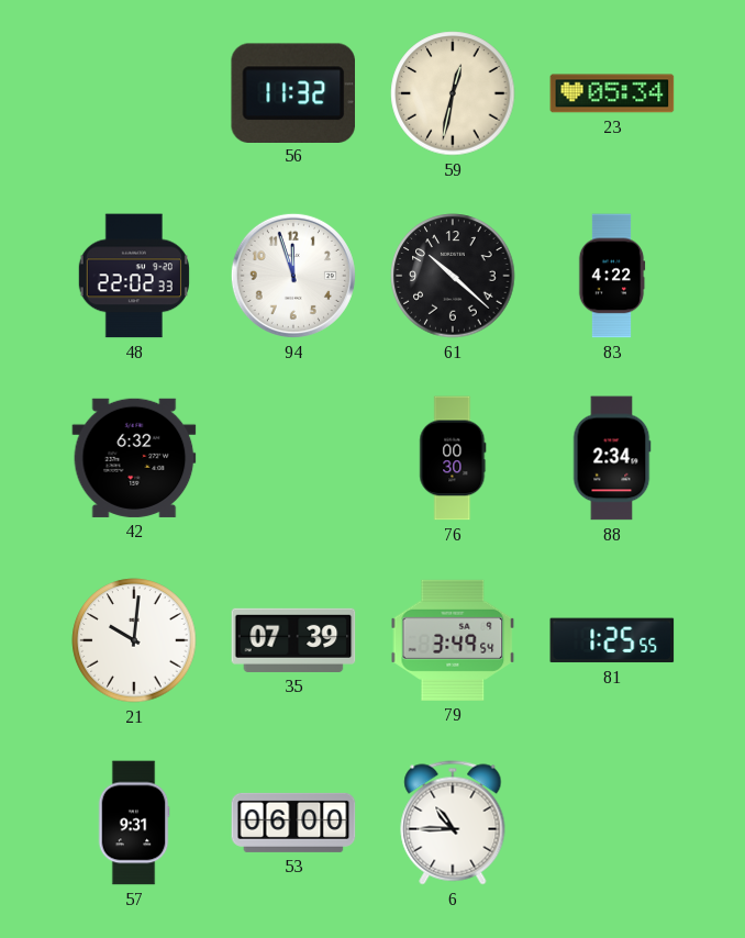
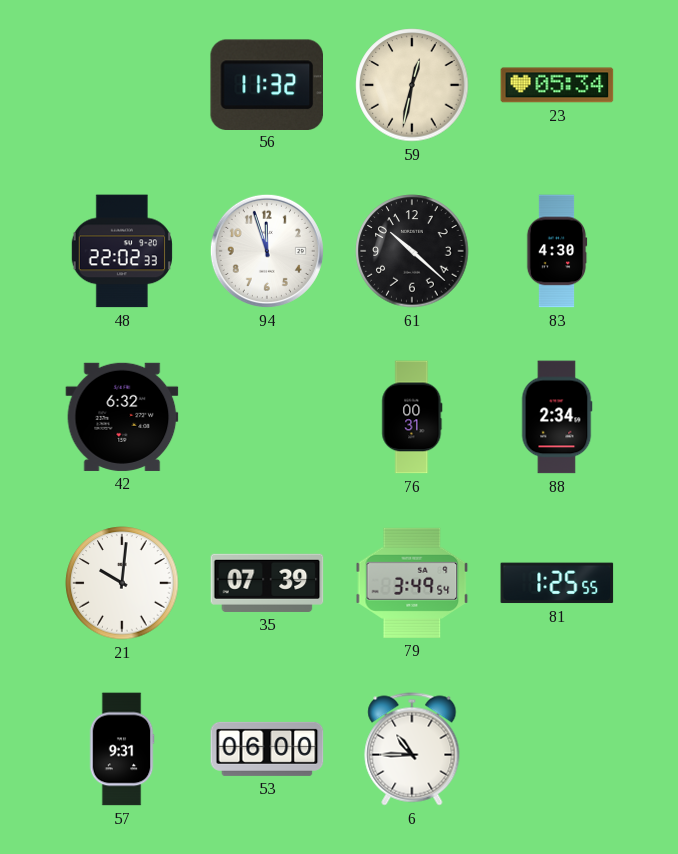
83: 4:22 -> 4:30
76: 00:30 -> 00:31
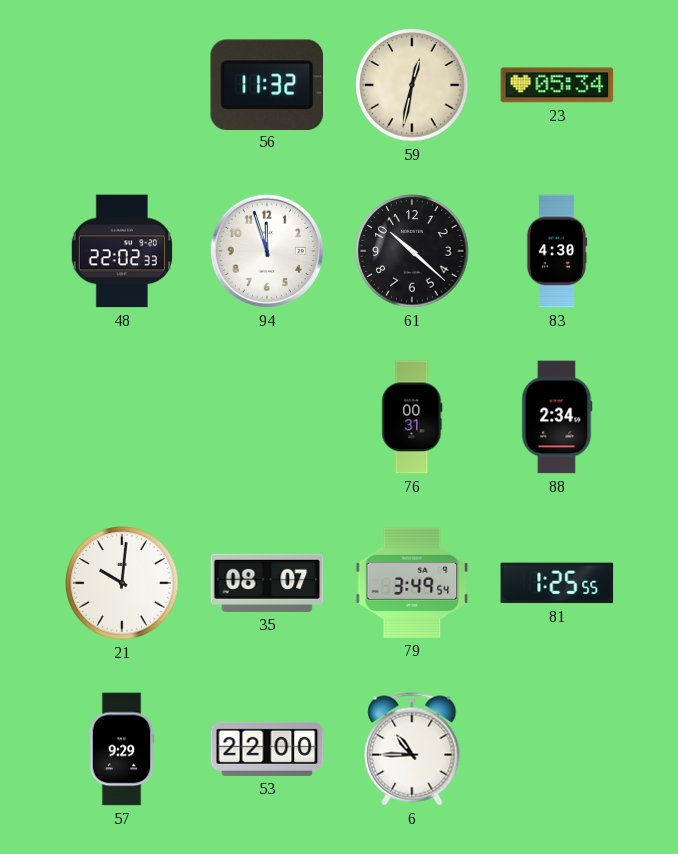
42: 6:32 -> none
35: 07:39 -> 08:07
57: 9:31 -> 9:29
53: 06:00 -> 22:00
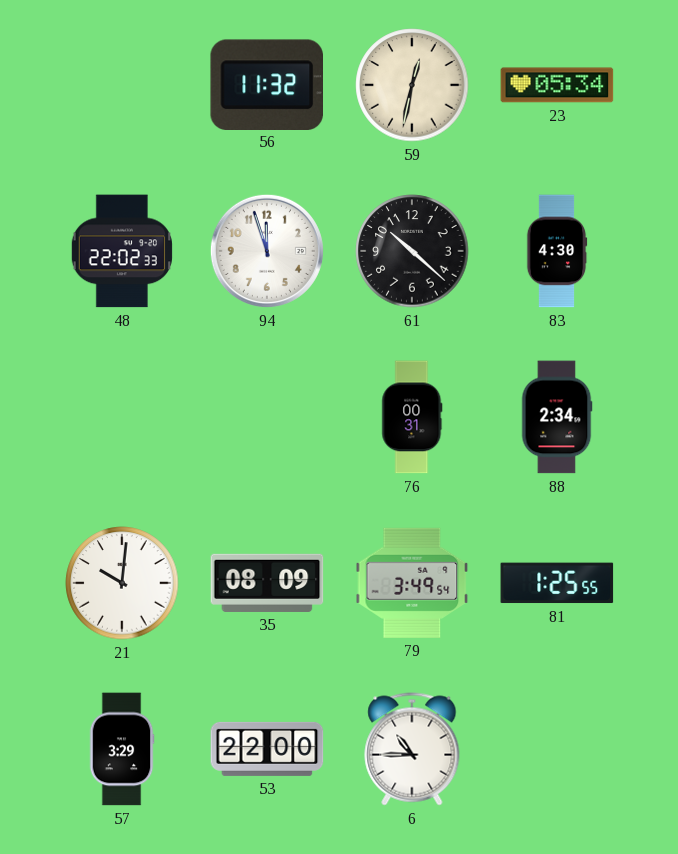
35: 08:07 -> 08:09
57: 9:29 -> 3:29
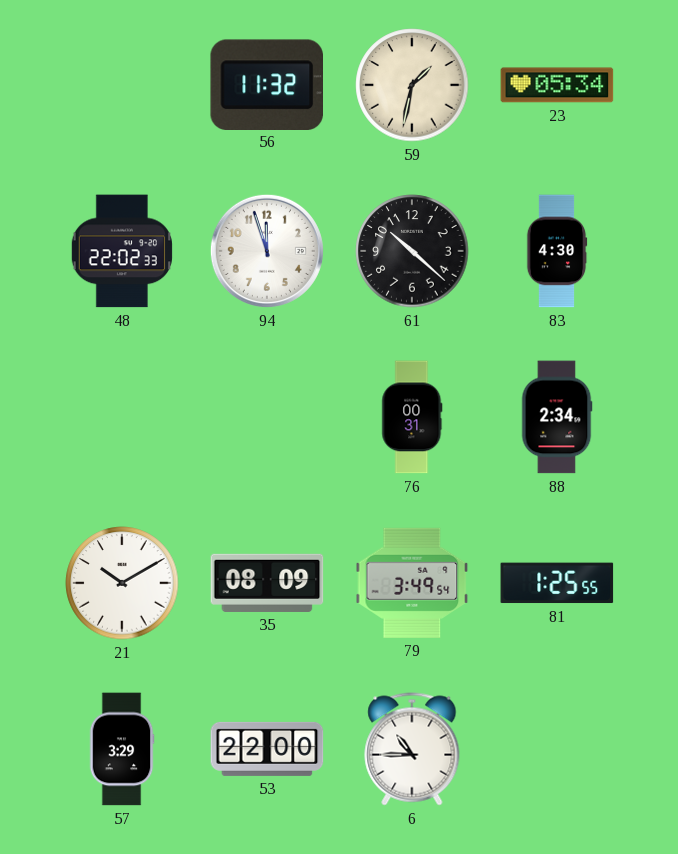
59: 12:32 -> 1:32
21: 10:01 -> 10:10
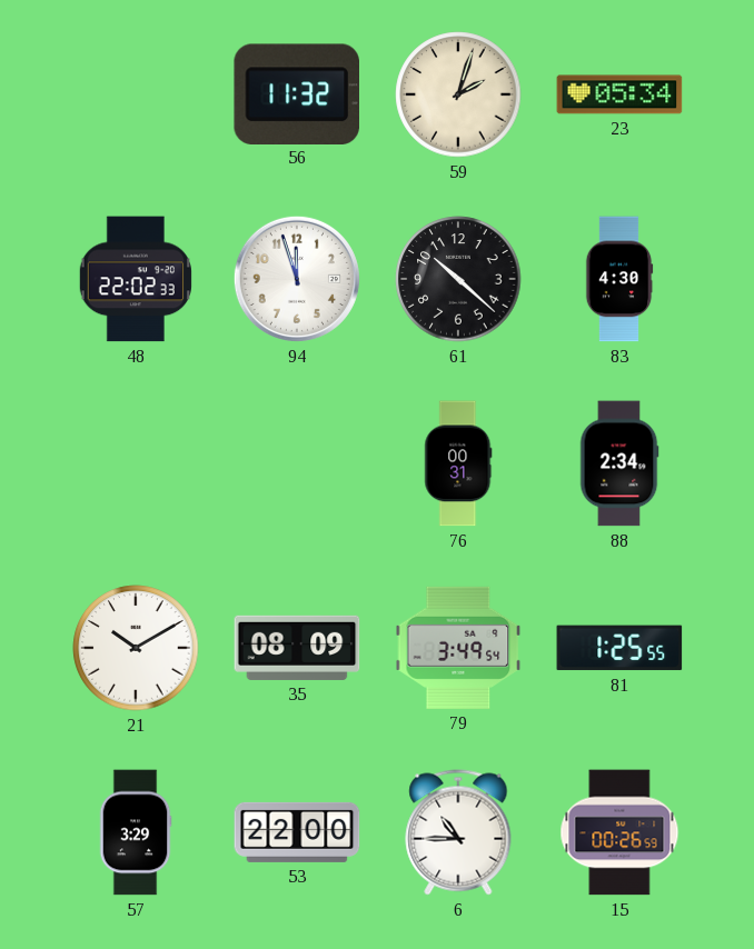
59: 1:32 -> 2:03
15: none -> 00:26
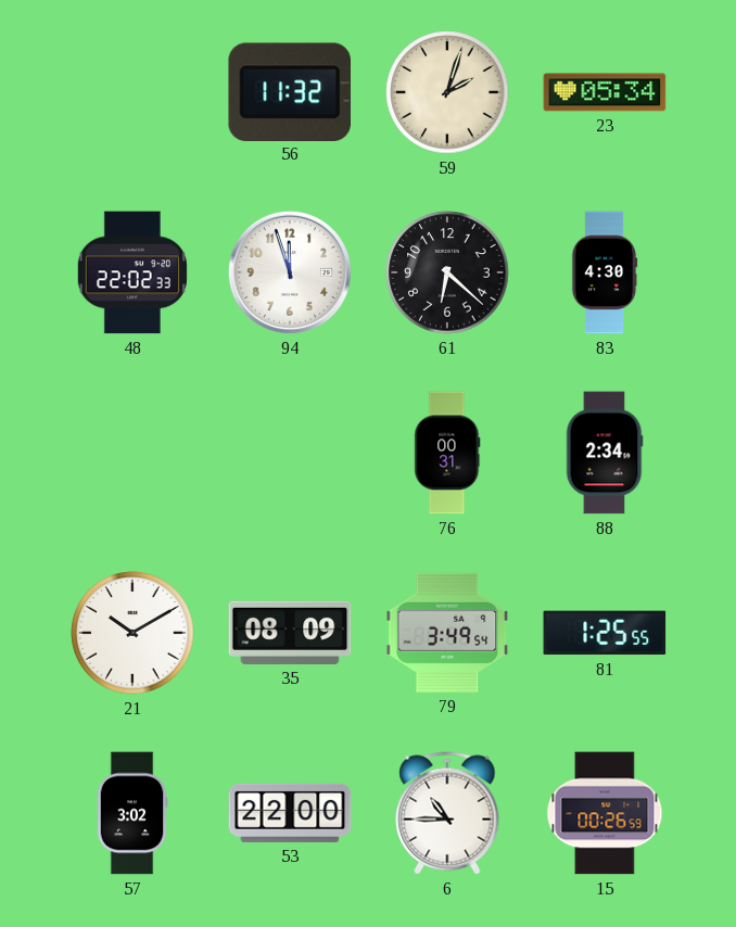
61: 10:22 -> 6:22
57: 3:29 -> 3:02
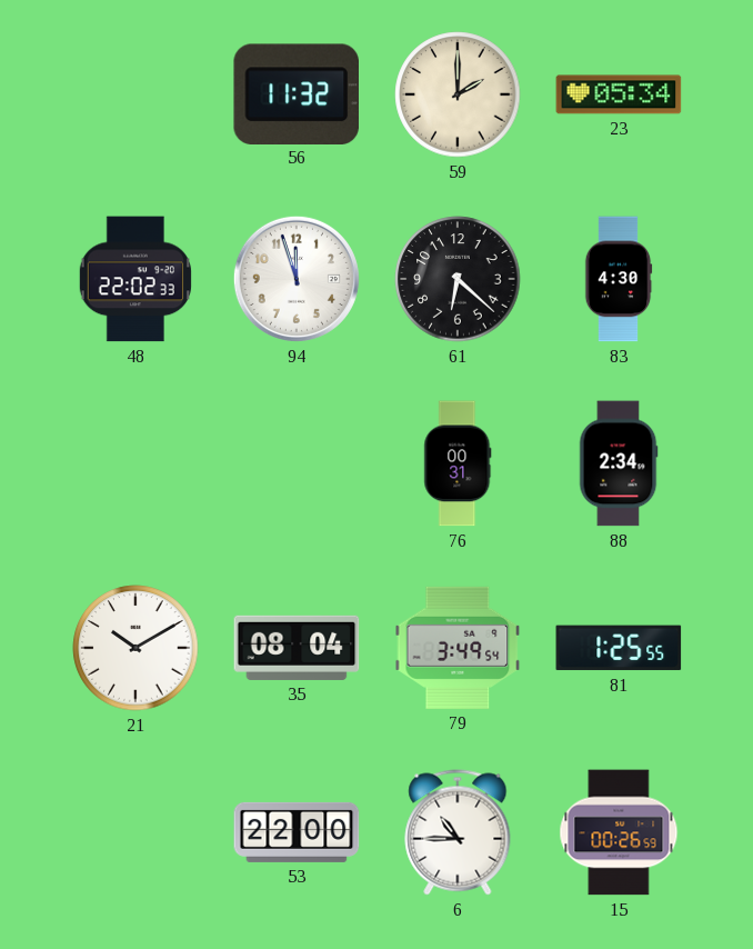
59: 2:03 -> 2:00
35: 08:09 -> 08:04
57: 3:02 -> none
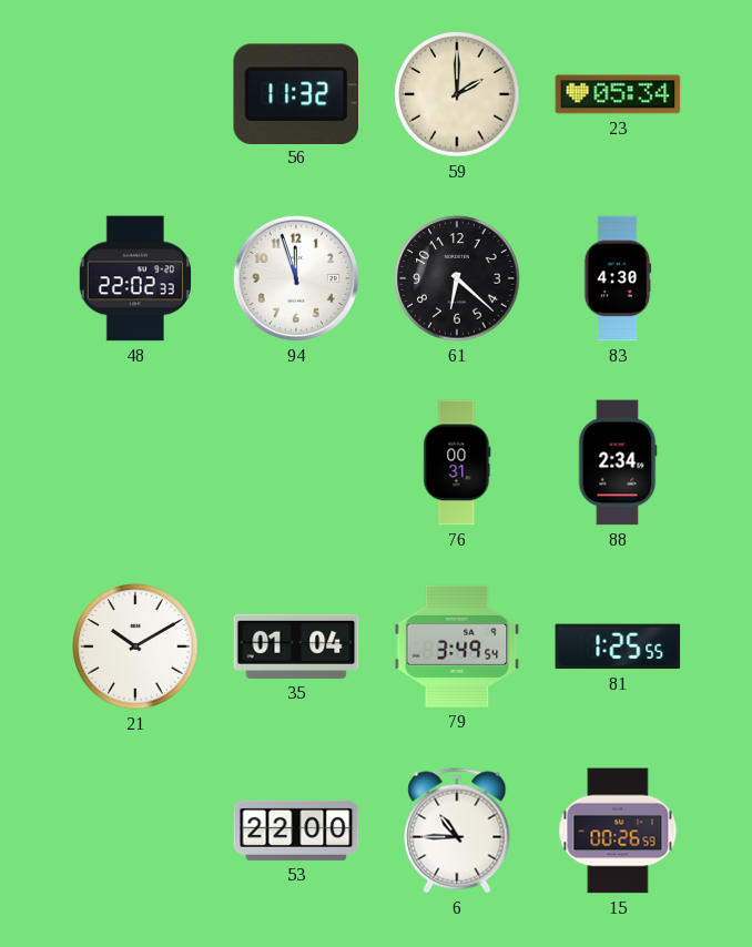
35: 08:04 -> 01:04
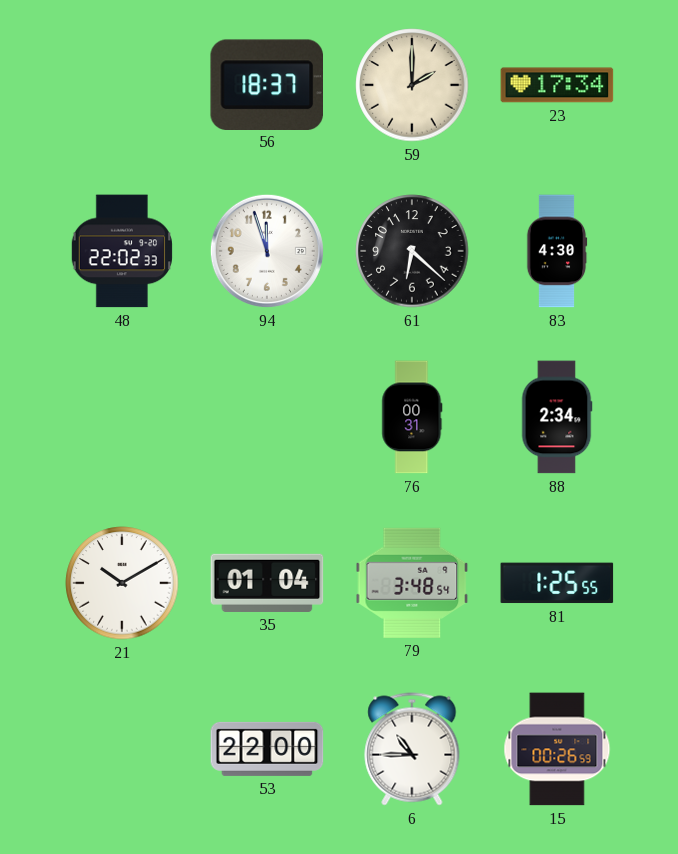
56: 11:32 -> 18:37
23: 05:34 -> 17:34
79: 3:49 -> 3:48
